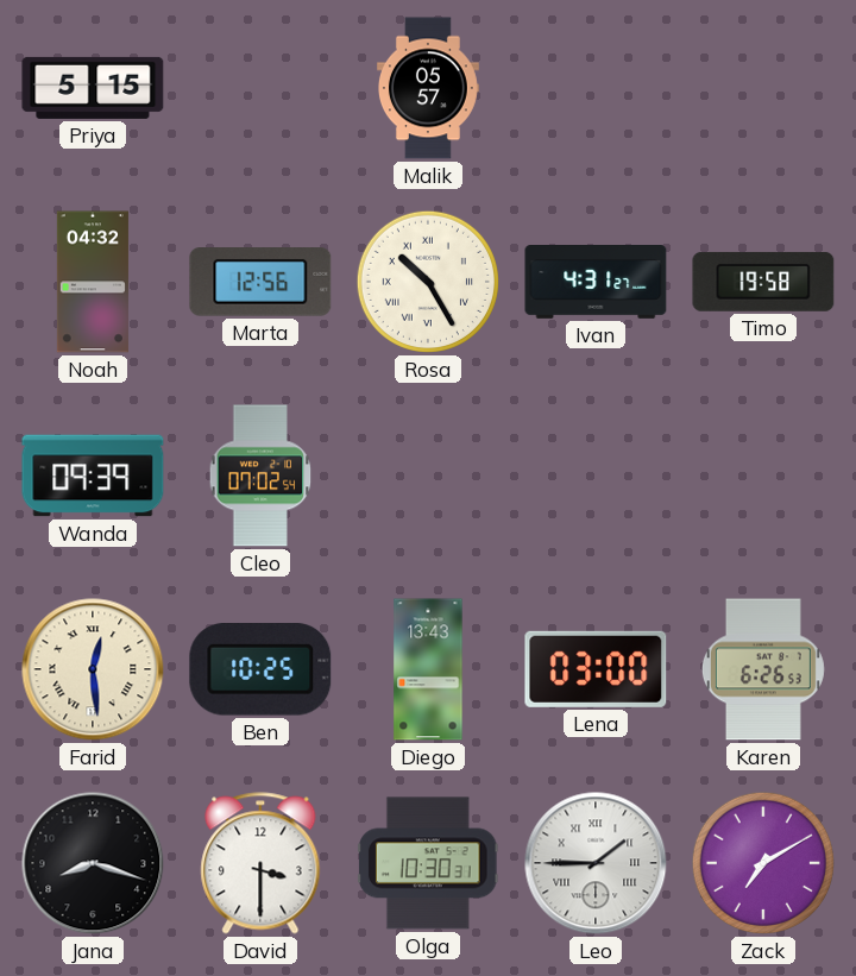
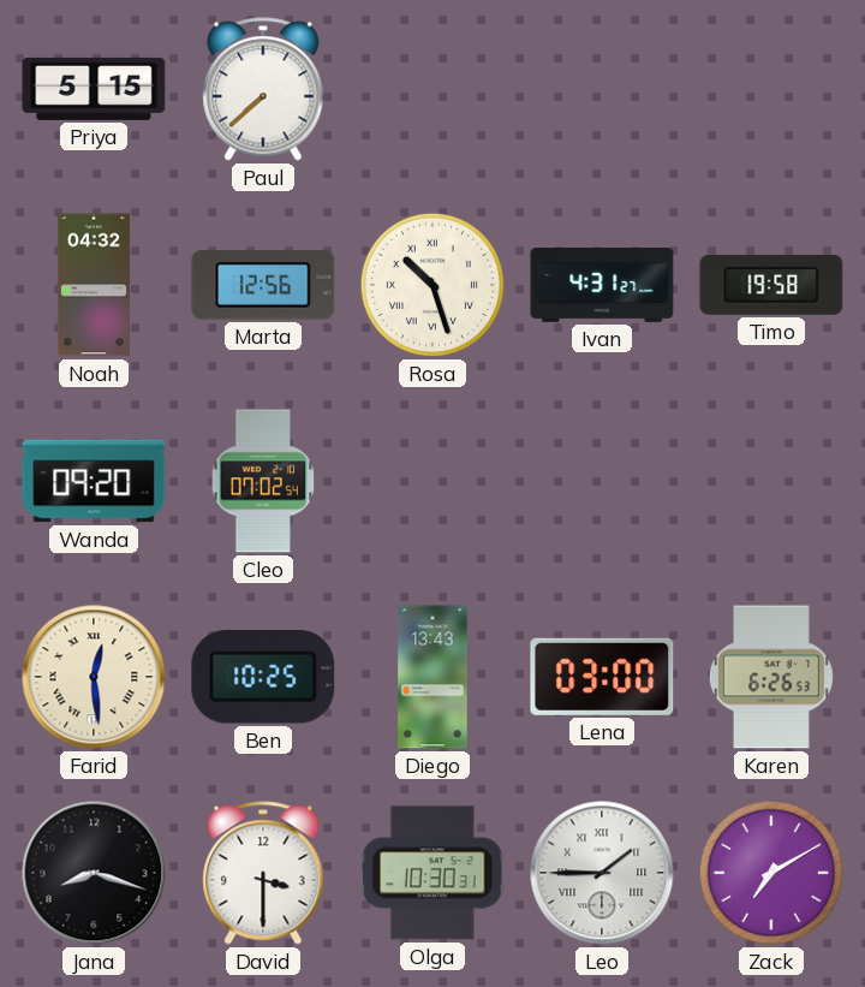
Paul: none -> 7:38
Malik: 05:57 -> none
Rosa: 10:25 -> 10:27
Wanda: 09:39 -> 09:20
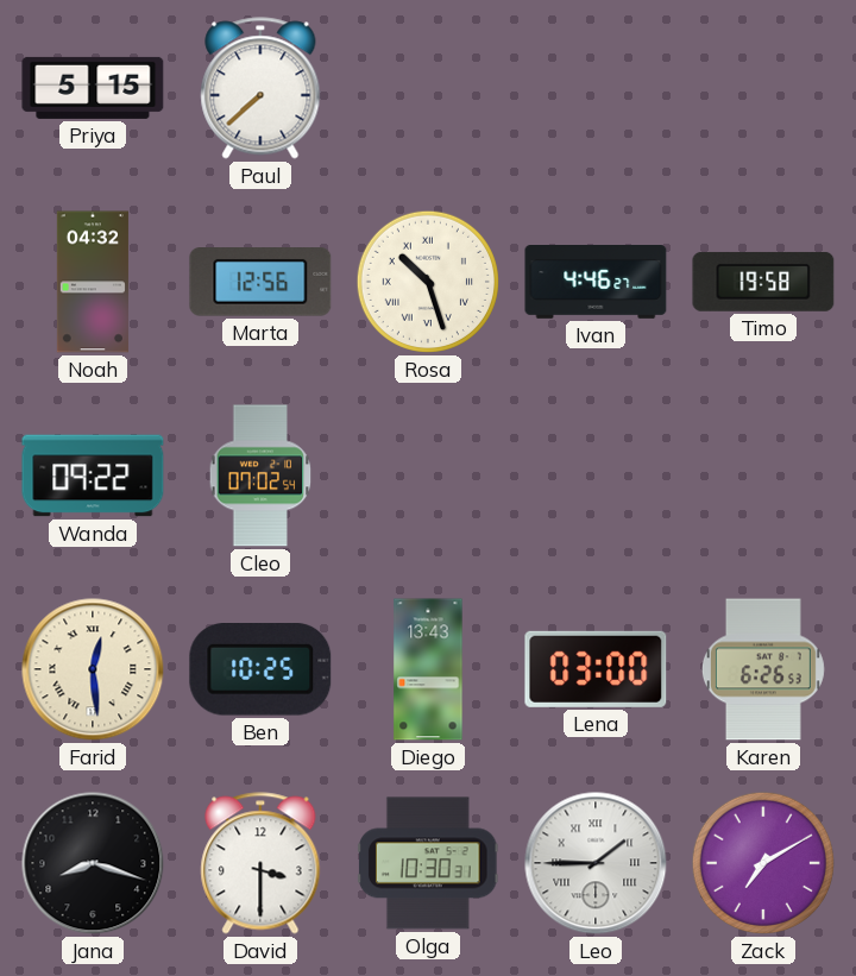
Ivan: 4:31 -> 4:46
Wanda: 09:20 -> 09:22
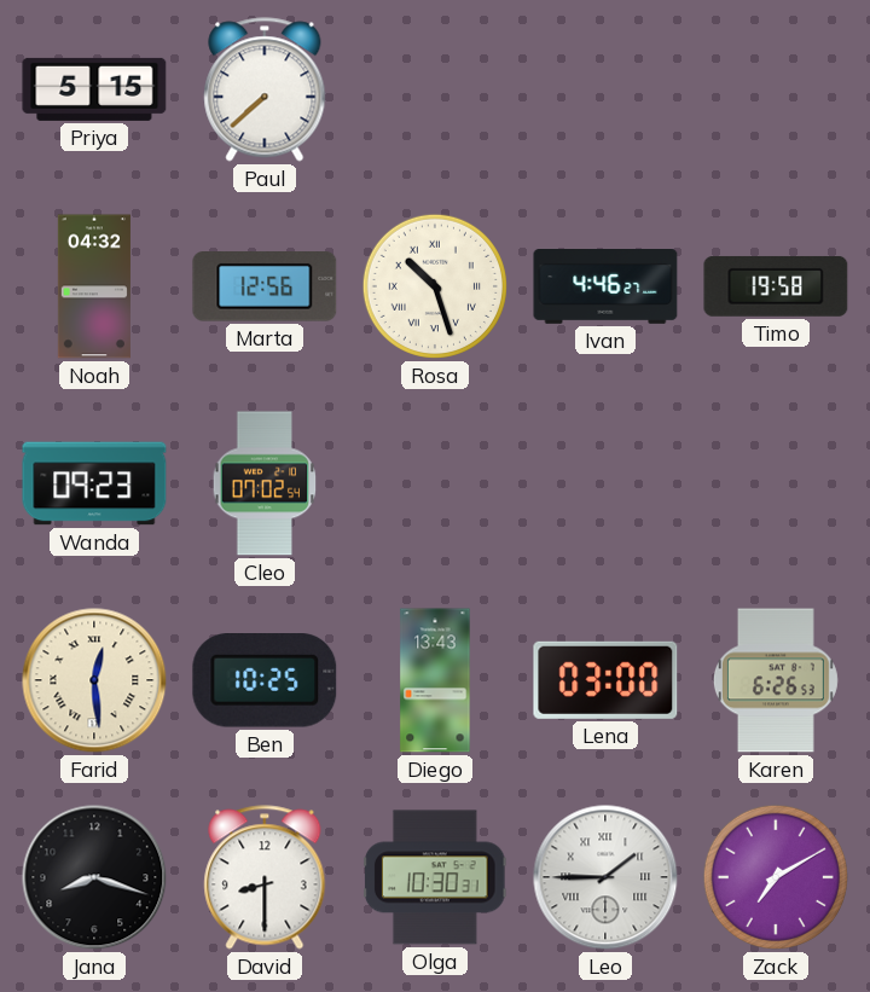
Wanda: 09:22 -> 09:23
David: 3:30 -> 8:30
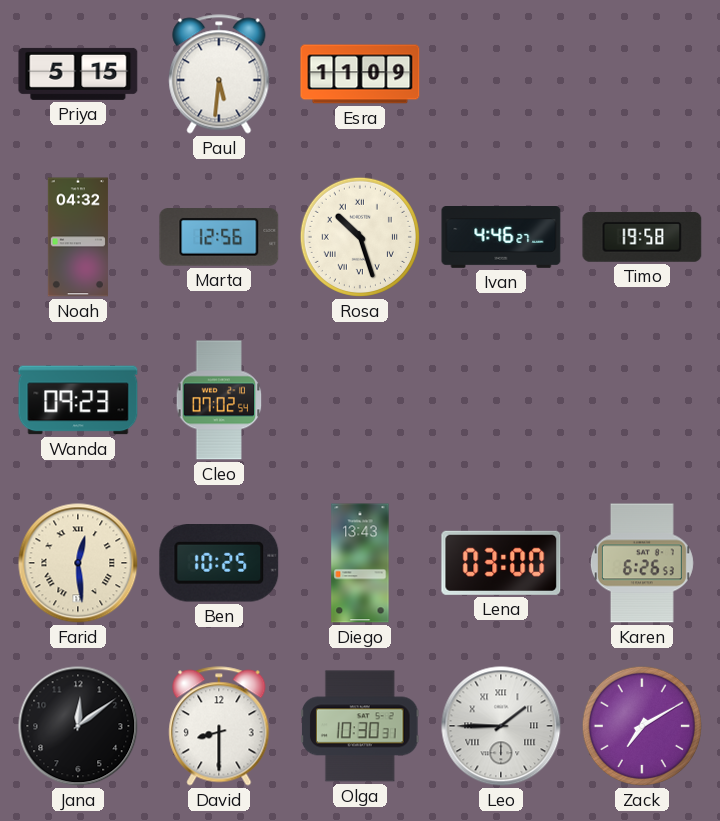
Paul: 7:38 -> 5:31
Esra: none -> 11:09
Jana: 8:18 -> 12:09
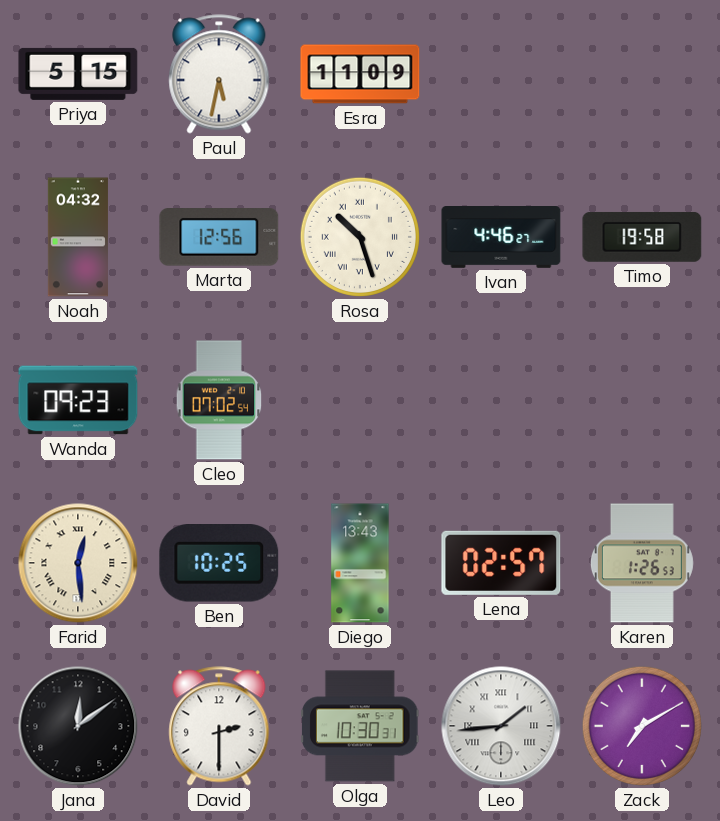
Paul: 5:31 -> 5:32
Lena: 03:00 -> 02:57
Karen: 6:26 -> 1:26
David: 8:30 -> 2:30
Leo: 1:45 -> 1:44
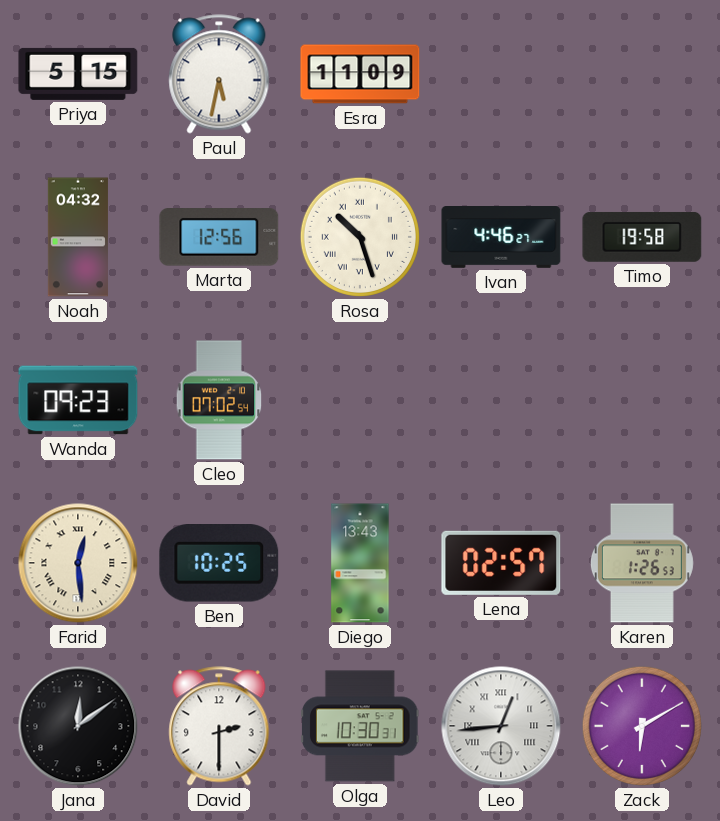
Leo: 1:44 -> 12:44
Zack: 7:10 -> 6:10
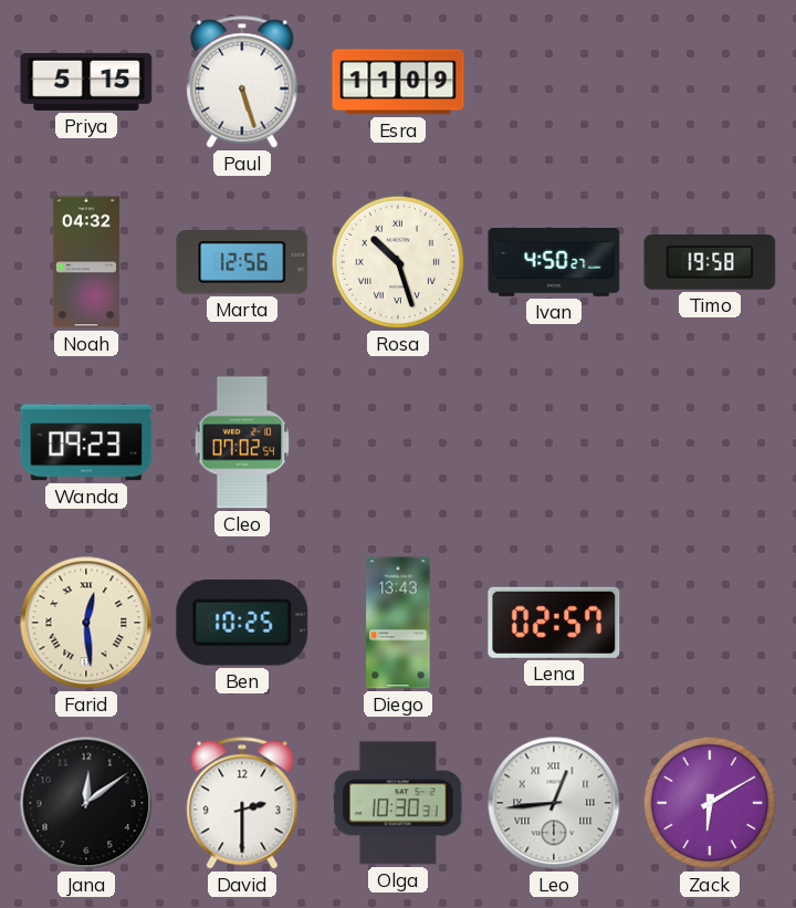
Paul: 5:32 -> 5:27
Ivan: 4:46 -> 4:50
Karen: 1:26 -> none
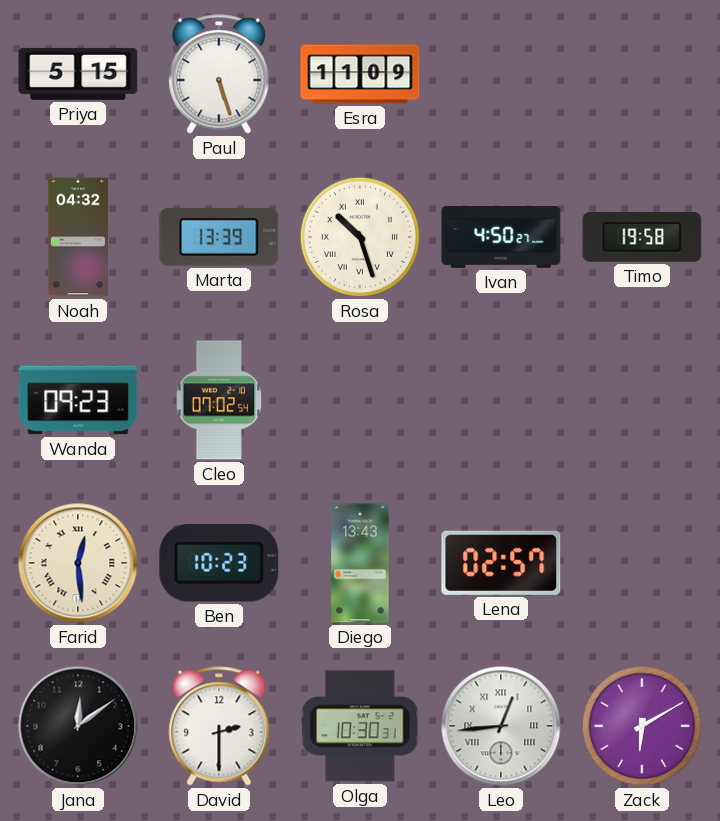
Marta: 12:56 -> 13:39
Ben: 10:25 -> 10:23
